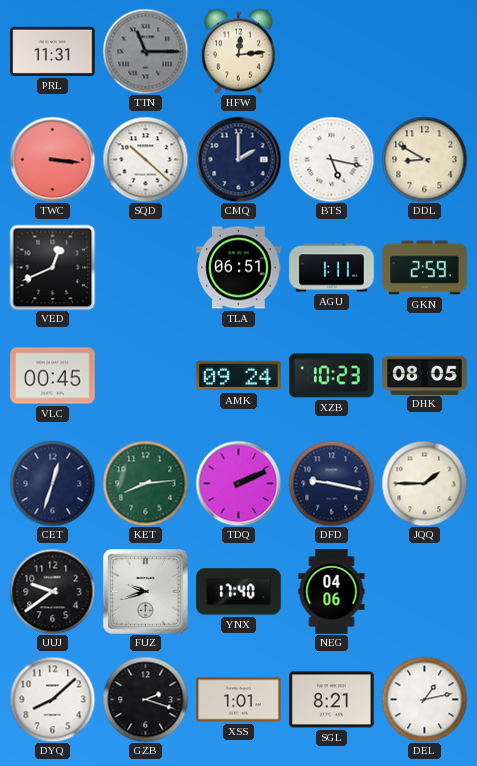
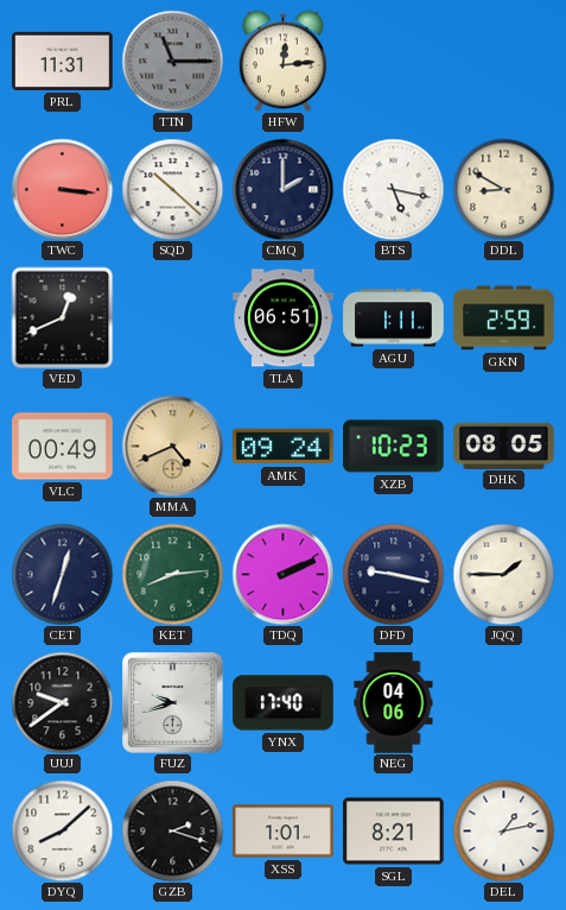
VLC: 00:45 -> 00:49
MMA: none -> 4:41
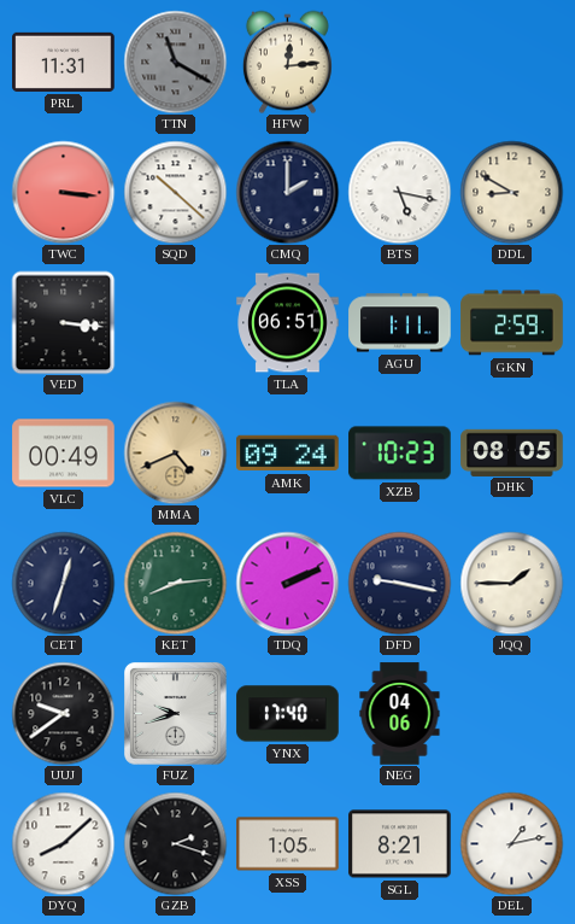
TTN: 11:15 -> 11:20
VED: 12:41 -> 3:16
XSS: 1:01 -> 1:05
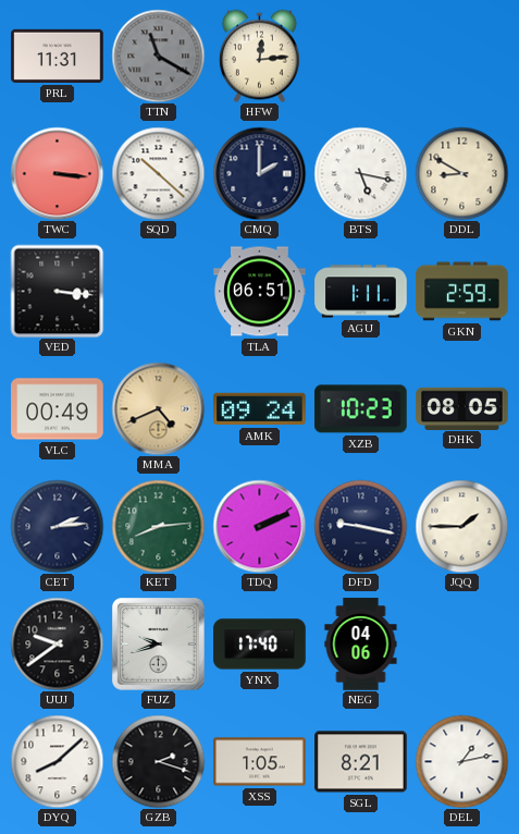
CET: 12:33 -> 2:14
